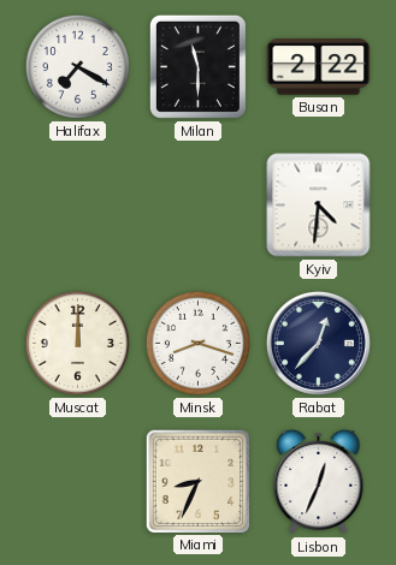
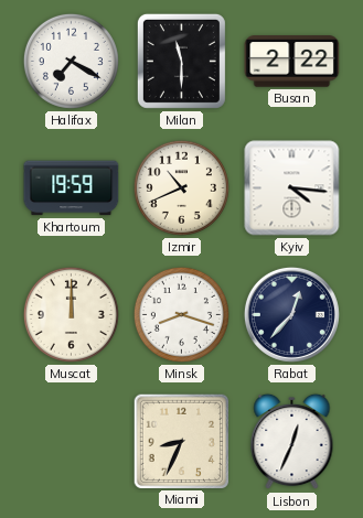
Khartoum: none -> 19:59
Izmir: none -> 10:41
Kyiv: 4:31 -> 4:16
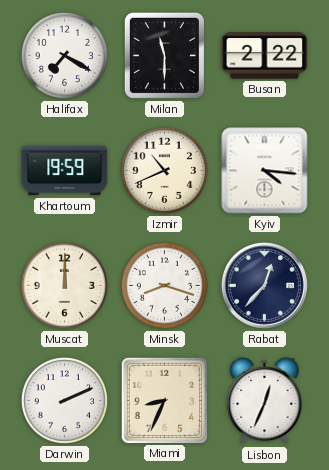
Darwin: none -> 2:11
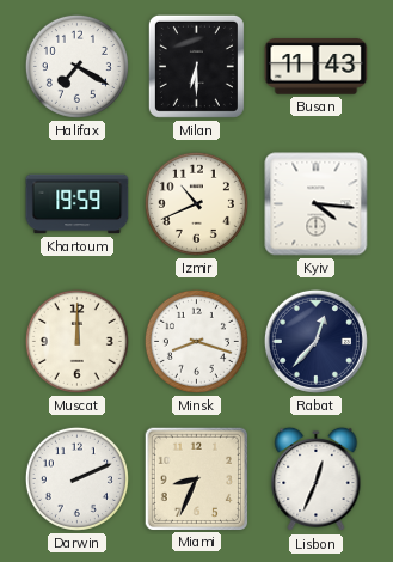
Milan: 11:30 -> 6:30
Busan: 2:22 -> 11:43
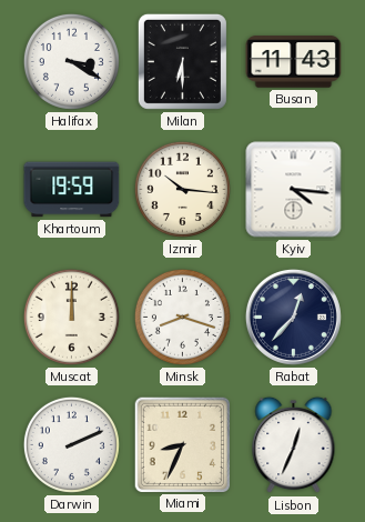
Halifax: 7:20 -> 3:20
Izmir: 10:41 -> 10:16
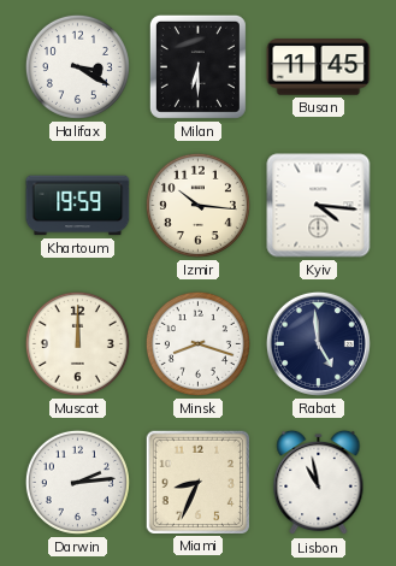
Busan: 11:43 -> 11:45
Rabat: 12:37 -> 4:59
Darwin: 2:11 -> 2:14
Lisbon: 12:34 -> 10:58
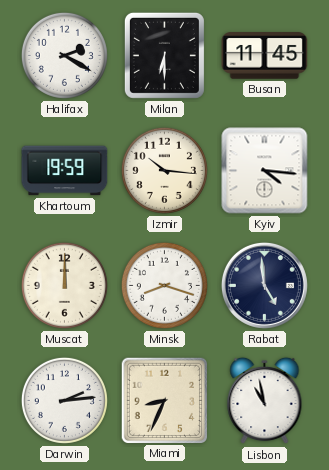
Halifax: 3:20 -> 2:20
